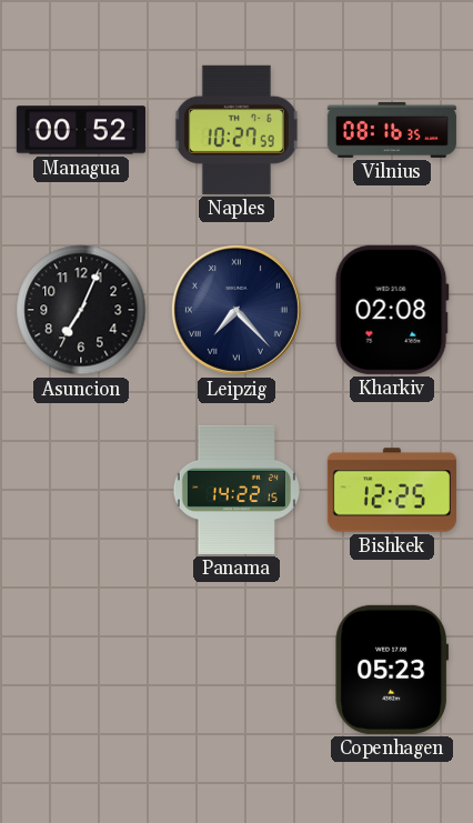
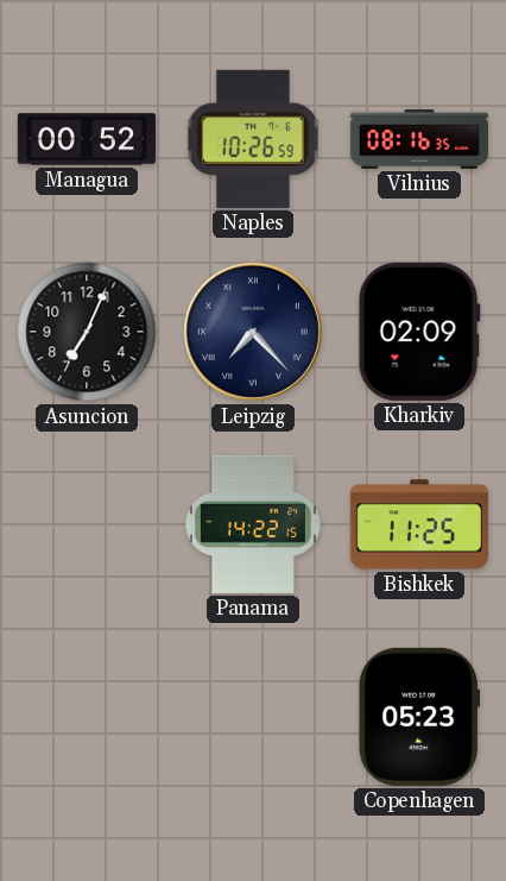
Naples: 10:27 -> 10:26
Kharkiv: 02:08 -> 02:09
Bishkek: 12:25 -> 11:25
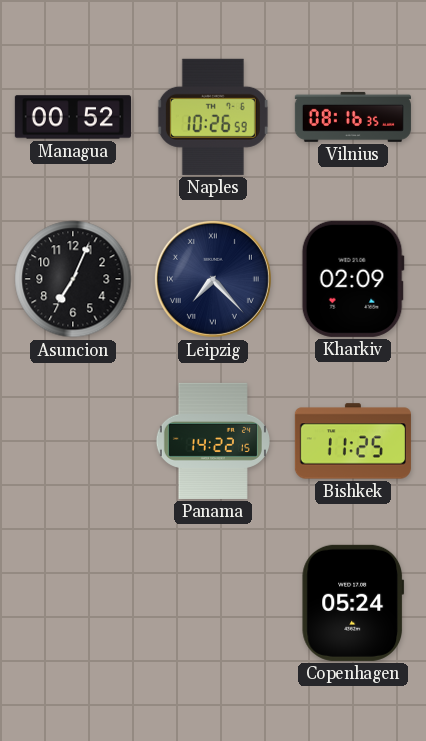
Copenhagen: 05:23 -> 05:24
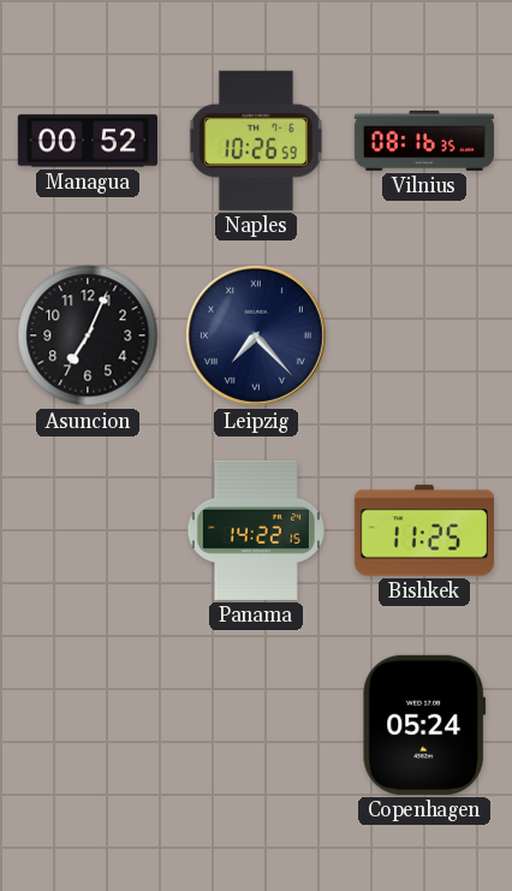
Kharkiv: 02:09 -> none
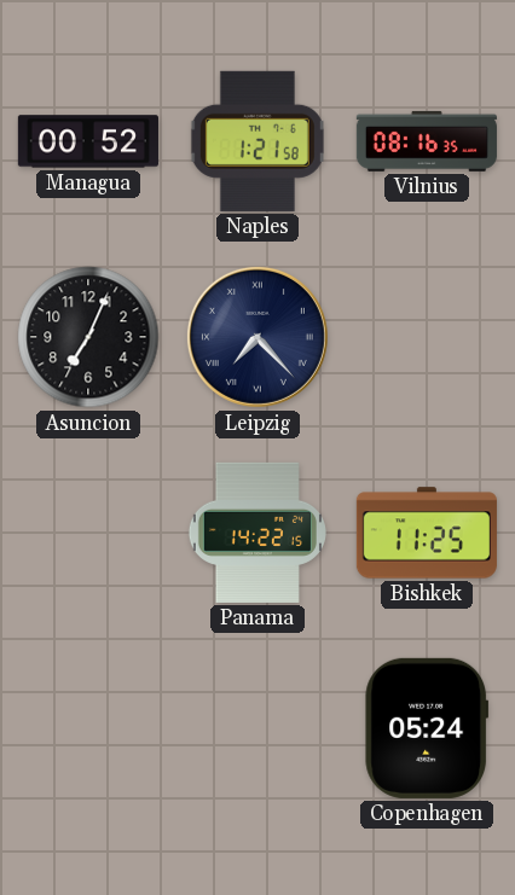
Naples: 10:26 -> 1:21
